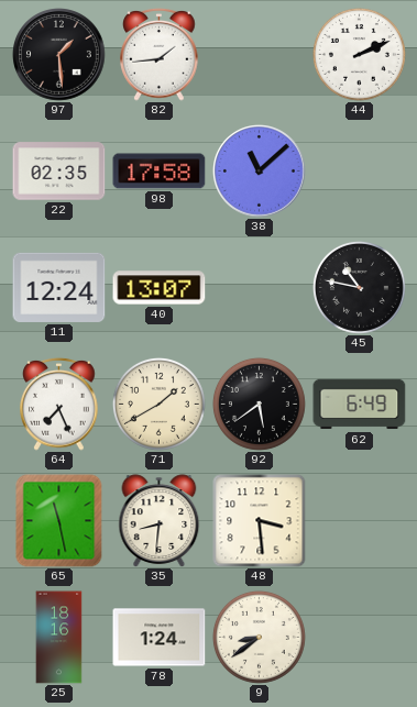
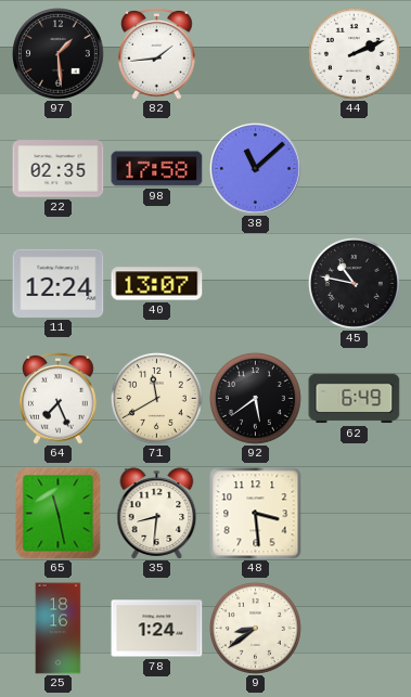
71: 1:40 -> 11:40
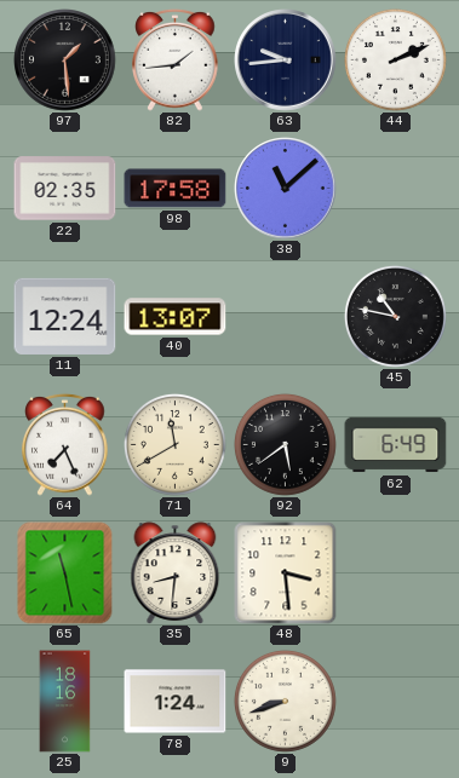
63: none -> 9:44
9: 8:39 -> 8:42
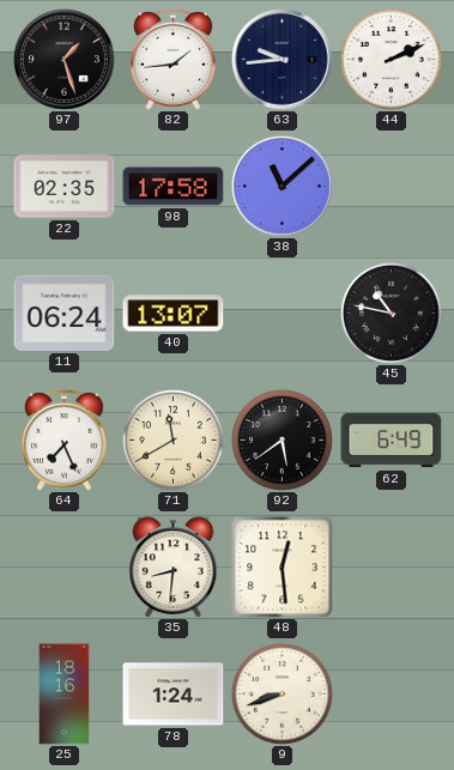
97: 1:29 -> 1:27
11: 12:24 -> 06:24
65: 11:28 -> none
48: 3:29 -> 12:29
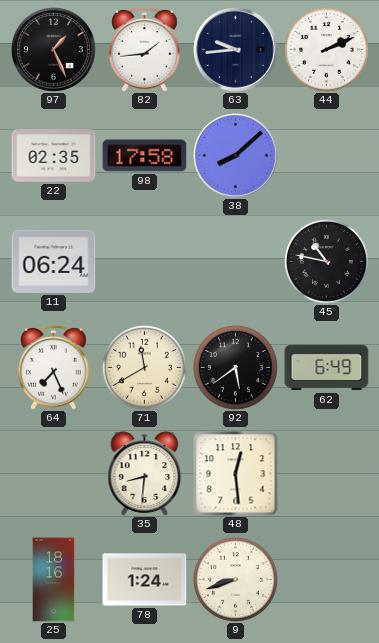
97: 1:27 -> 1:26
38: 11:08 -> 8:08
40: 13:07 -> none
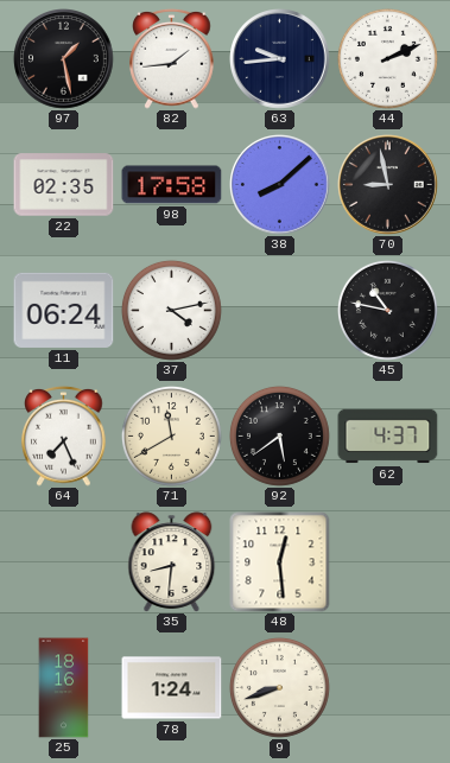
97: 1:26 -> 1:28
70: none -> 8:58
37: none -> 4:13
62: 6:49 -> 4:37
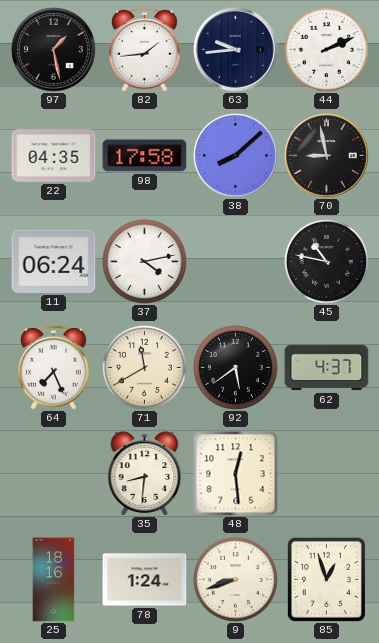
22: 02:35 -> 04:35
85: none -> 12:57
